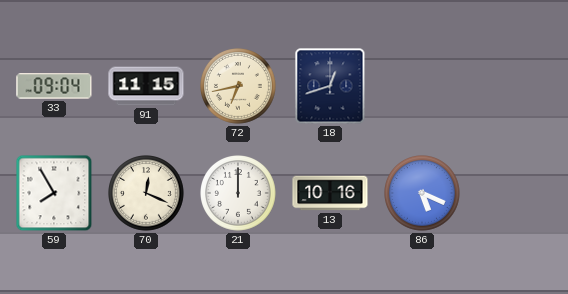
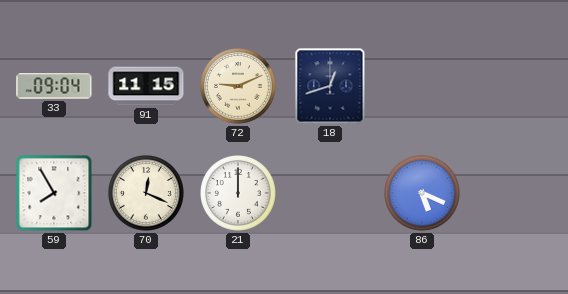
72: 6:43 -> 9:11
13: 10:16 -> none
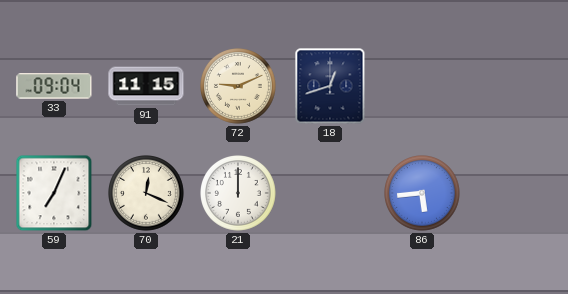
59: 7:55 -> 7:04
86: 5:19 -> 5:44
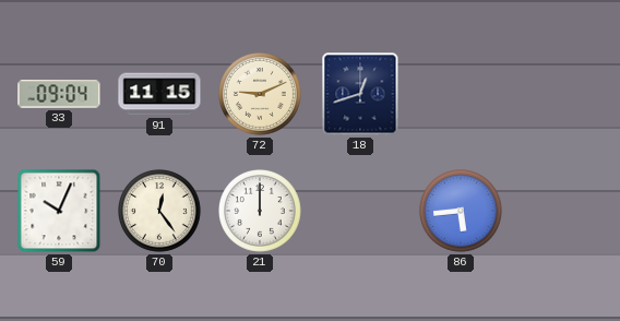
59: 7:04 -> 10:04
70: 12:19 -> 12:24
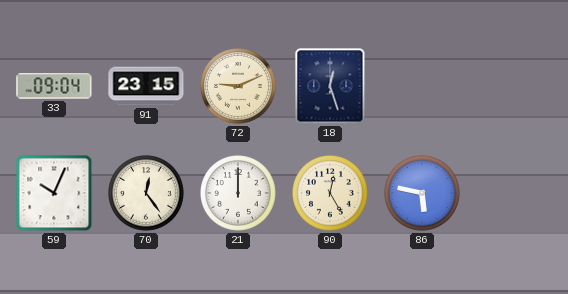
91: 11:15 -> 23:15
18: 12:42 -> 12:27
90: none -> 12:25
86: 5:44 -> 5:47
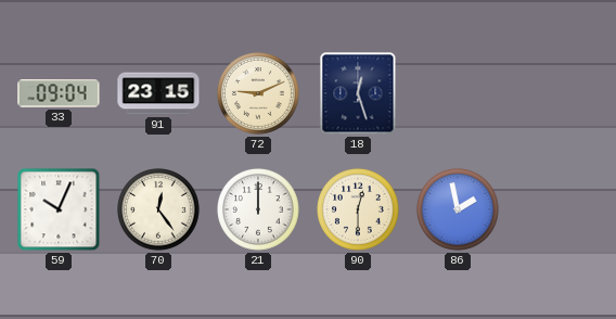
90: 12:25 -> 12:30
86: 5:47 -> 1:58
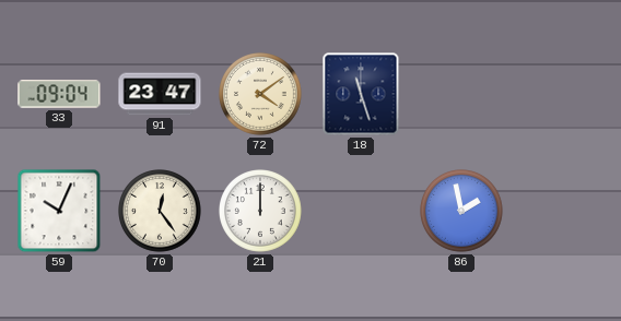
91: 23:15 -> 23:47
72: 9:11 -> 4:09
18: 12:27 -> 11:27
90: 12:30 -> none
